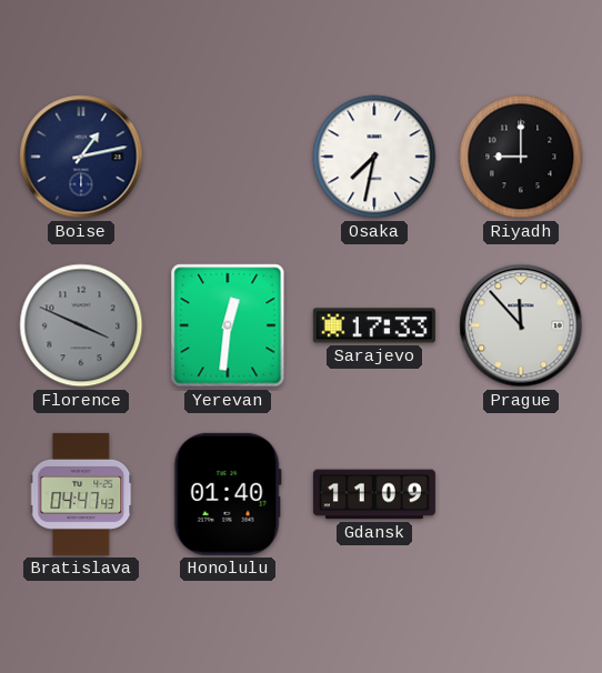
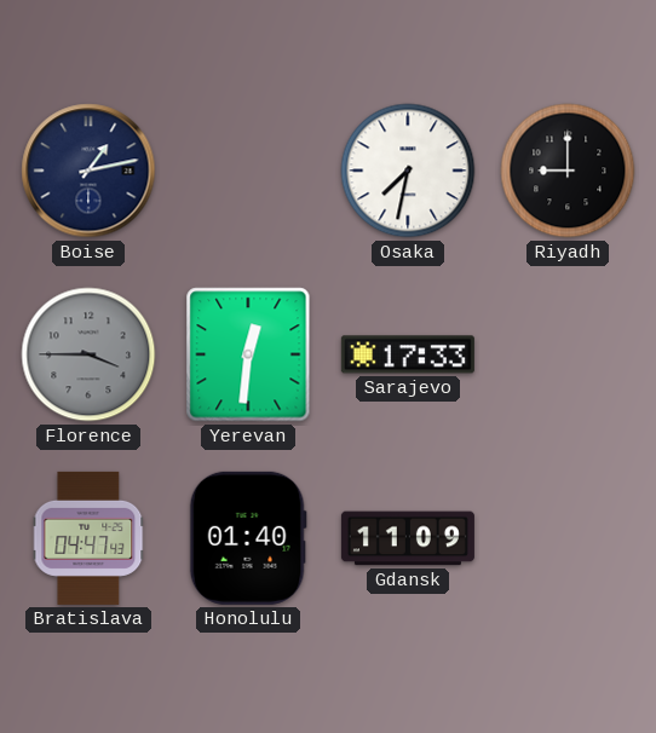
Florence: 3:49 -> 3:45
Prague: 11:53 -> none
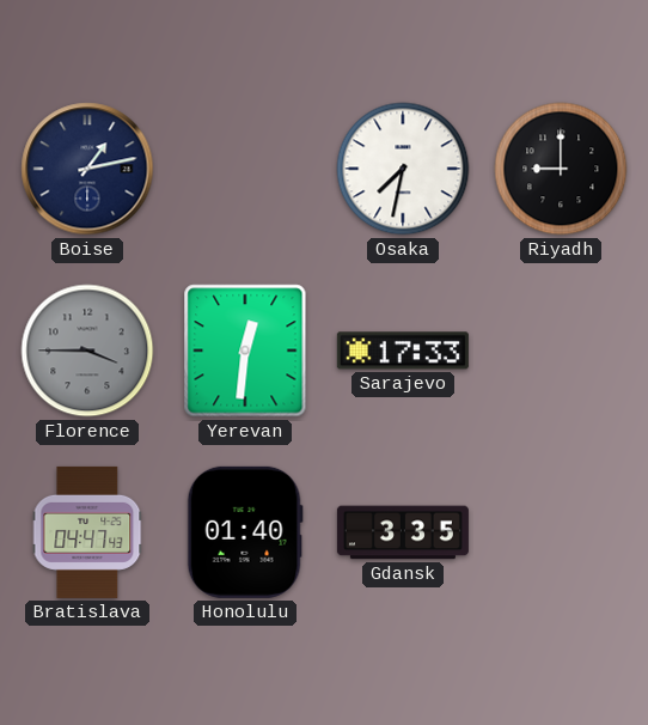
Gdansk: 11:09 -> 3:35
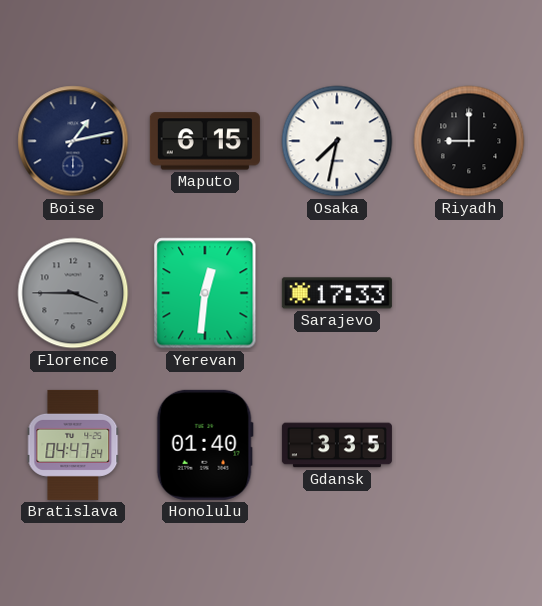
Maputo: none -> 6:15
Bratislava: 04:47:43 -> 04:47:24
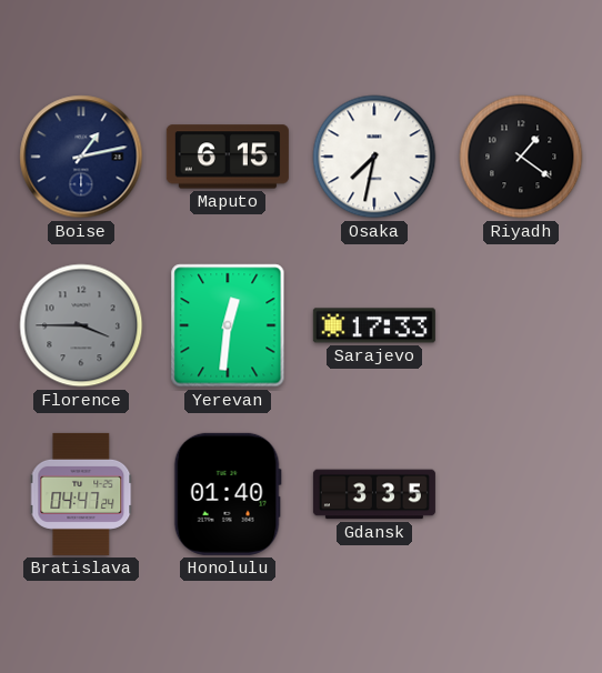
Riyadh: 9:00 -> 1:21
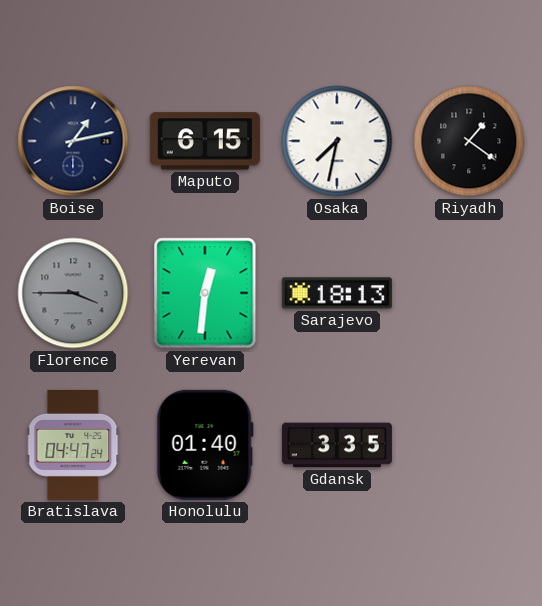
Sarajevo: 17:33 -> 18:13
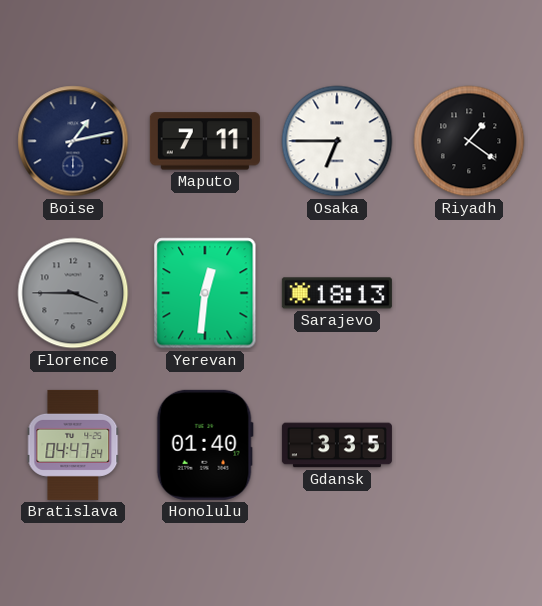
Maputo: 6:15 -> 7:11
Osaka: 7:32 -> 6:45
